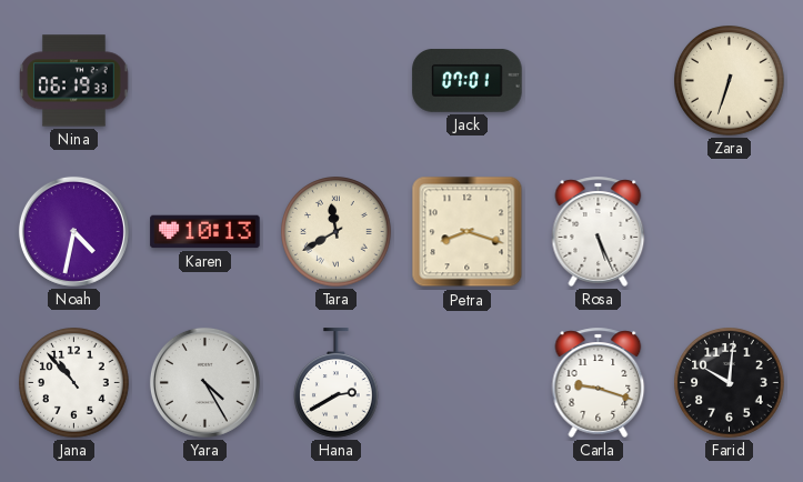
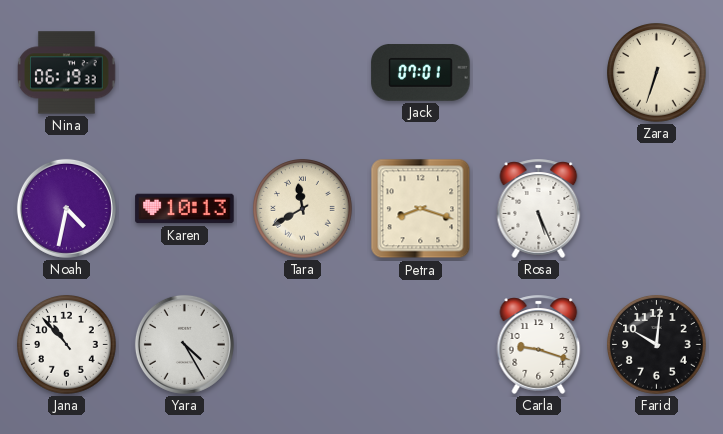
Hana: 2:40 -> none
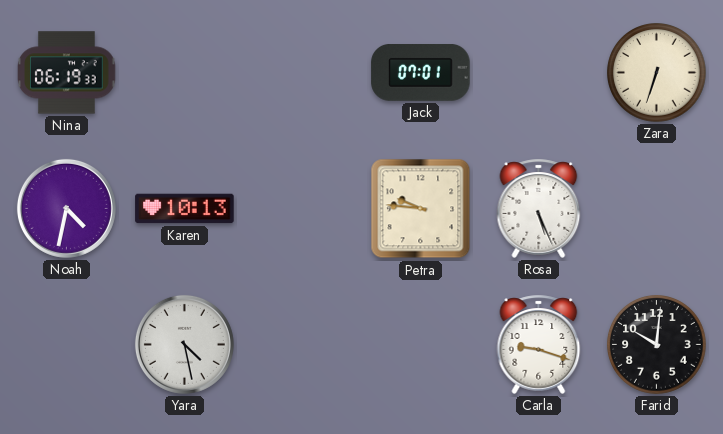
Tara: 11:40 -> none
Petra: 8:18 -> 9:46
Jana: 10:53 -> none
Yara: 4:25 -> 4:28
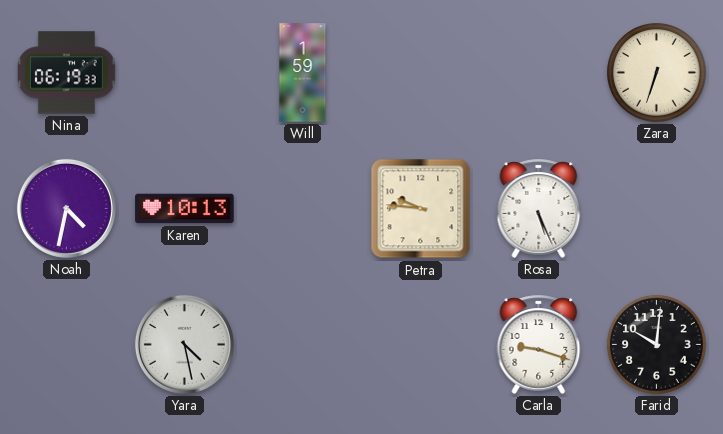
Will: none -> 1:59
Jack: 07:01 -> none
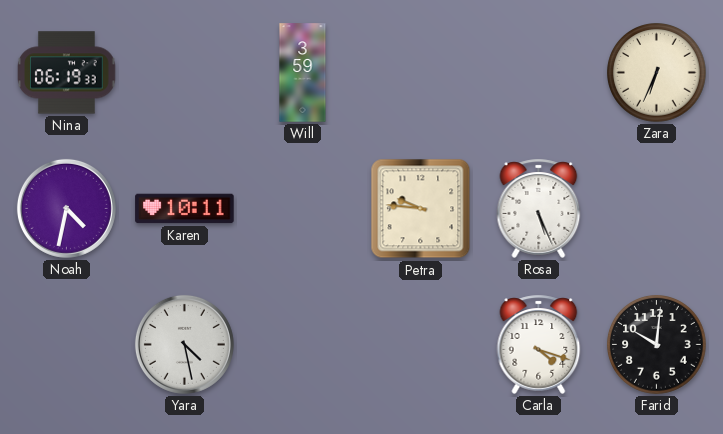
Will: 1:59 -> 3:59
Zara: 6:33 -> 6:34
Karen: 10:13 -> 10:11
Carla: 9:18 -> 4:18
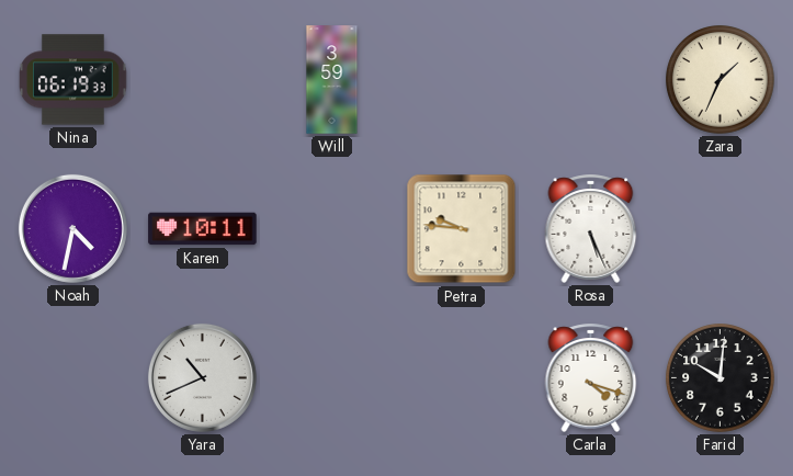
Zara: 6:34 -> 1:34
Yara: 4:28 -> 10:41
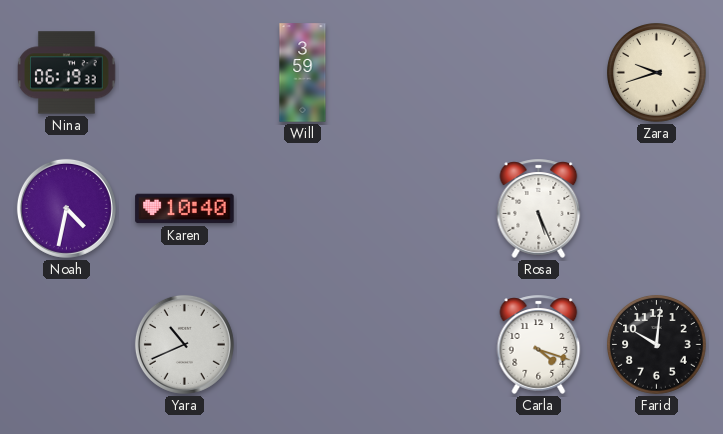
Zara: 1:34 -> 9:42
Karen: 10:11 -> 10:40
Petra: 9:46 -> none
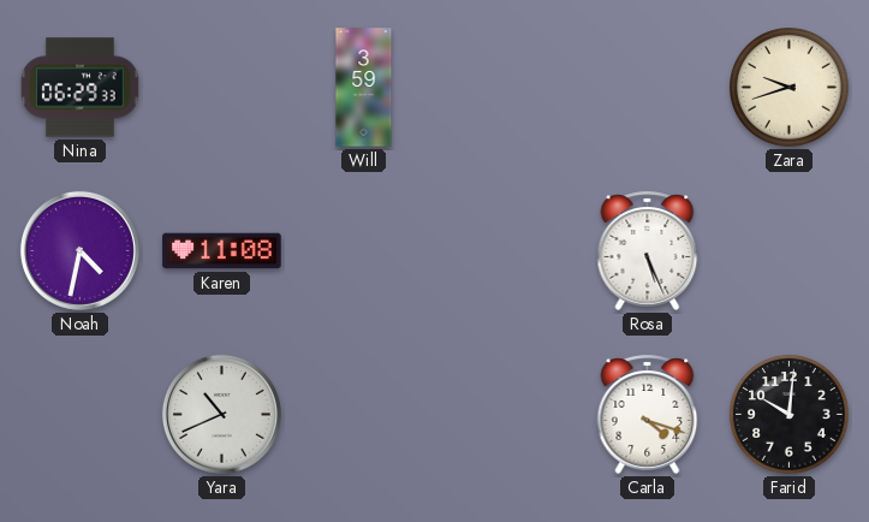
Nina: 06:19 -> 06:29
Karen: 10:40 -> 11:08
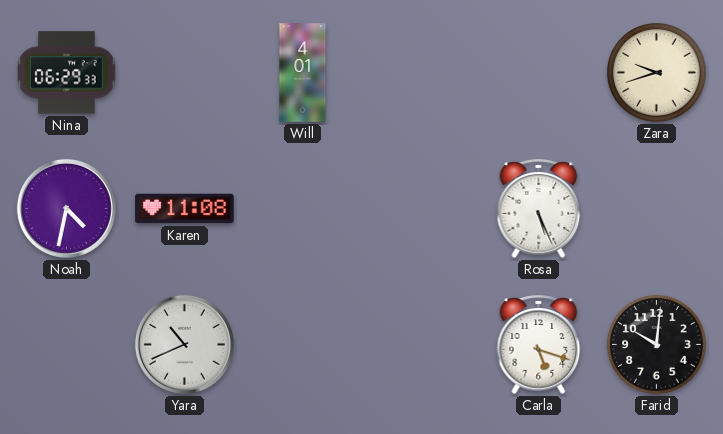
Will: 3:59 -> 4:01
Carla: 4:18 -> 5:18
